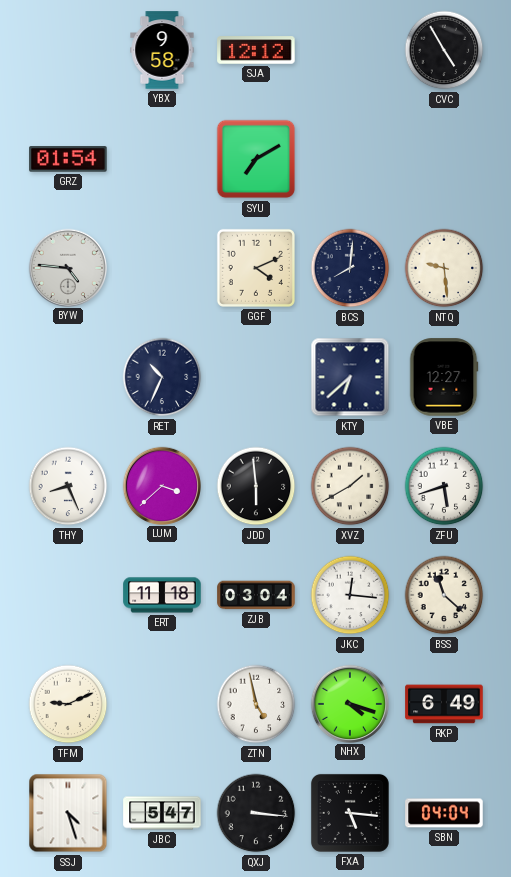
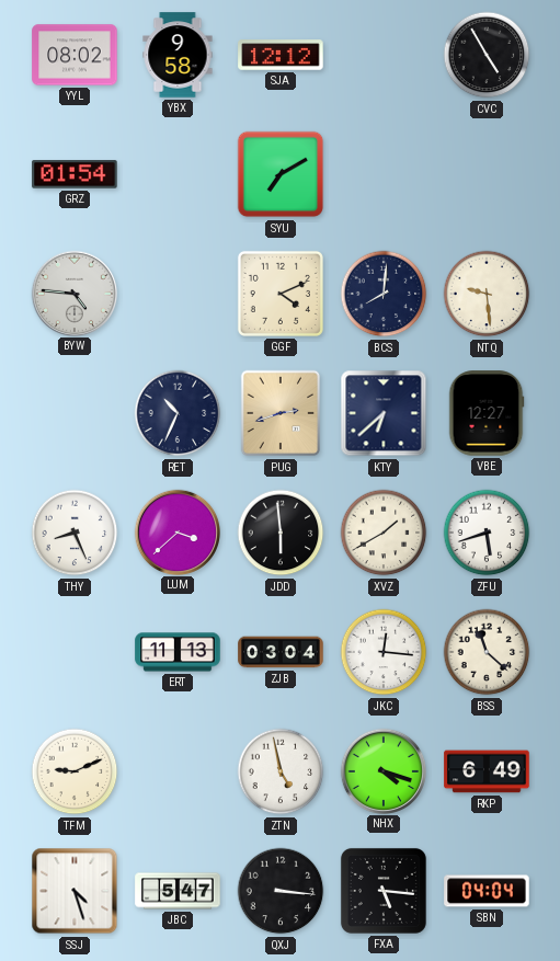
YYL: none -> 08:02
PUG: none -> 2:42
ERT: 11:18 -> 11:13
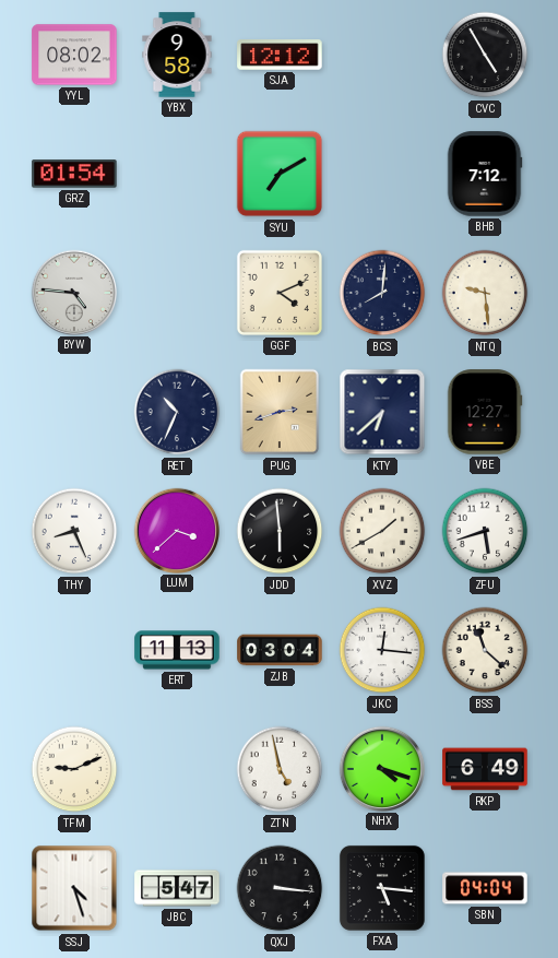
BHB: none -> 7:12
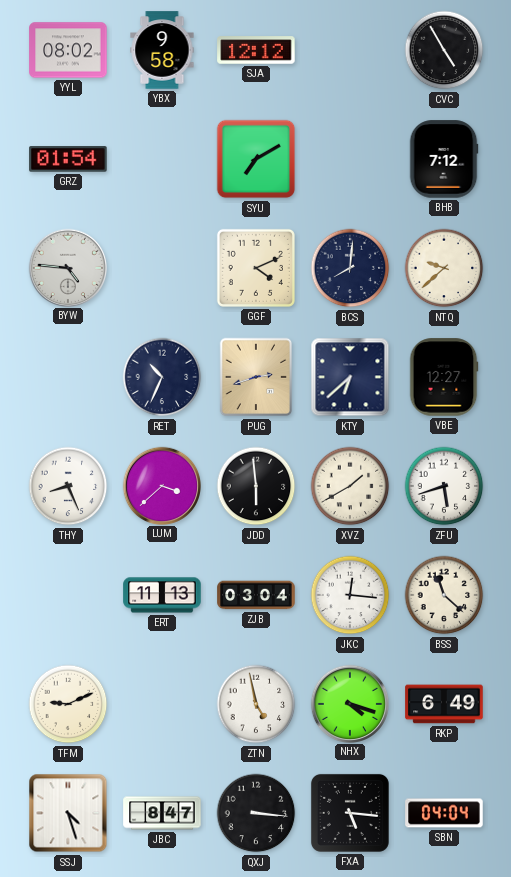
NTQ: 9:29 -> 9:38
JBC: 5:47 -> 8:47
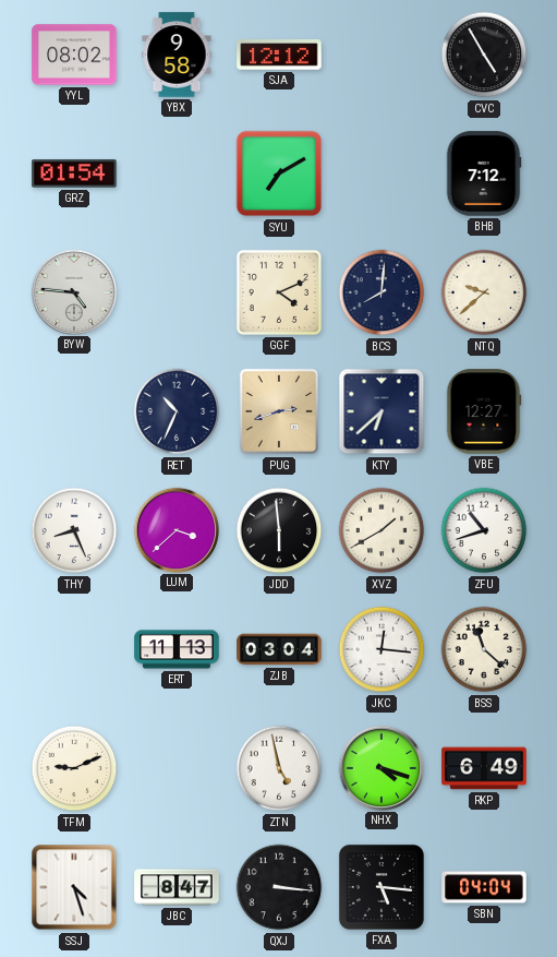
ZFU: 5:42 -> 10:42
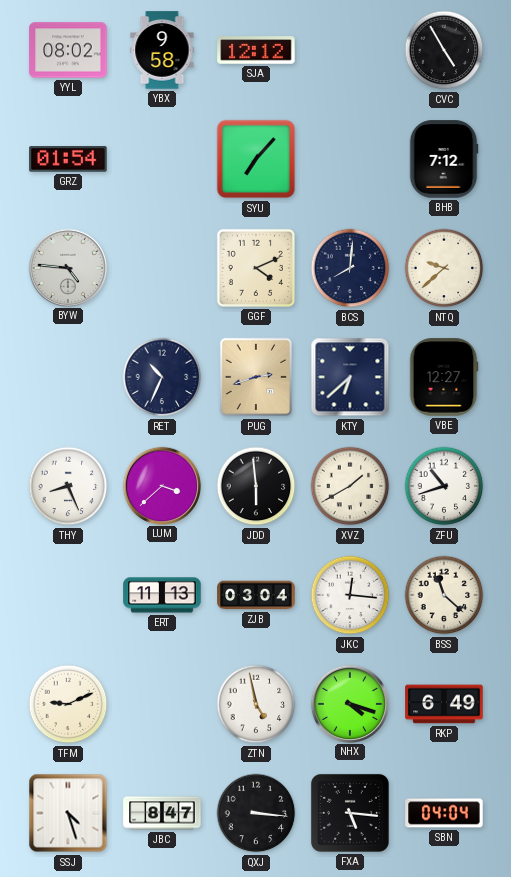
SYU: 7:10 -> 7:07
